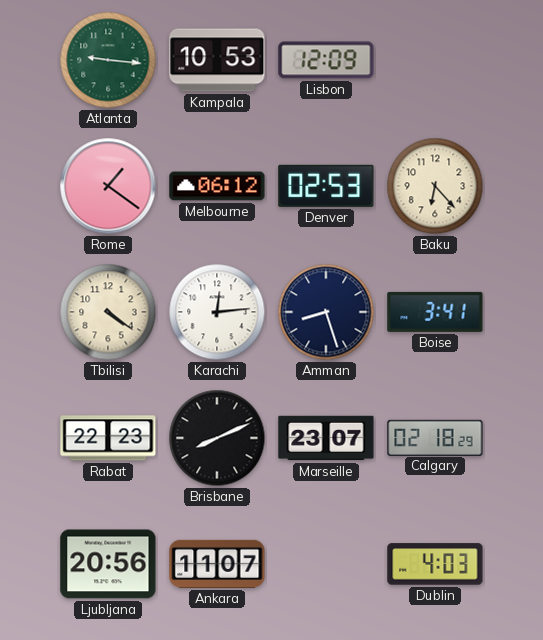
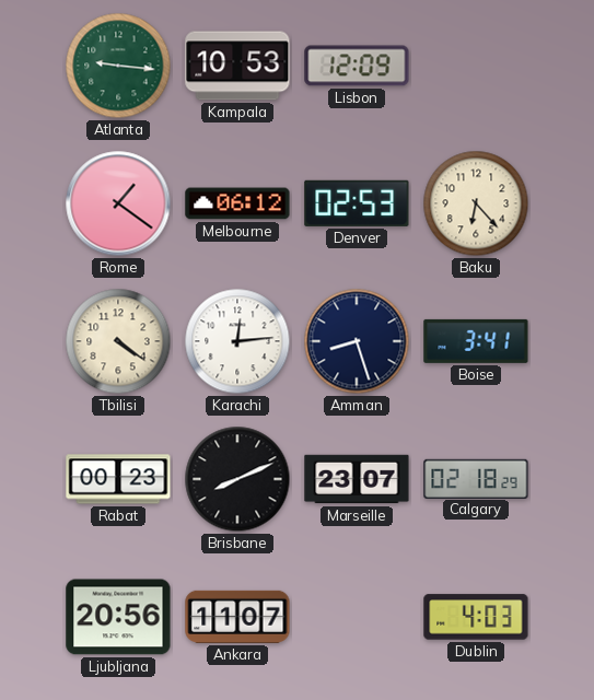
Rabat: 22:23 -> 00:23
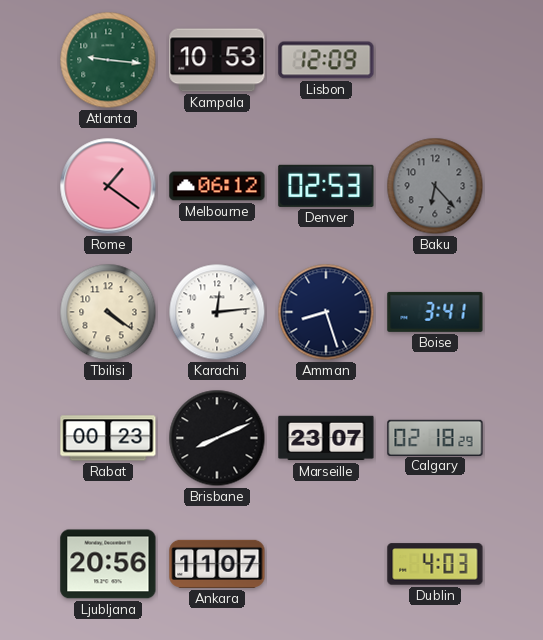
Baku dial: cream -> grey
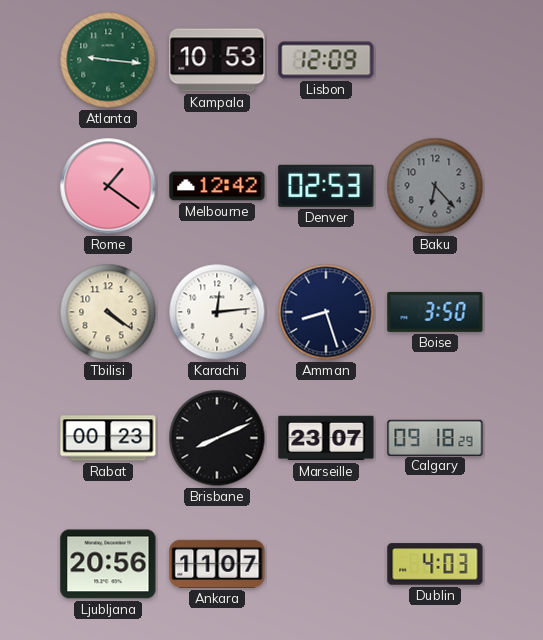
Melbourne: 06:12 -> 12:42
Boise: 3:41 -> 3:50
Calgary: 02:18 -> 09:18
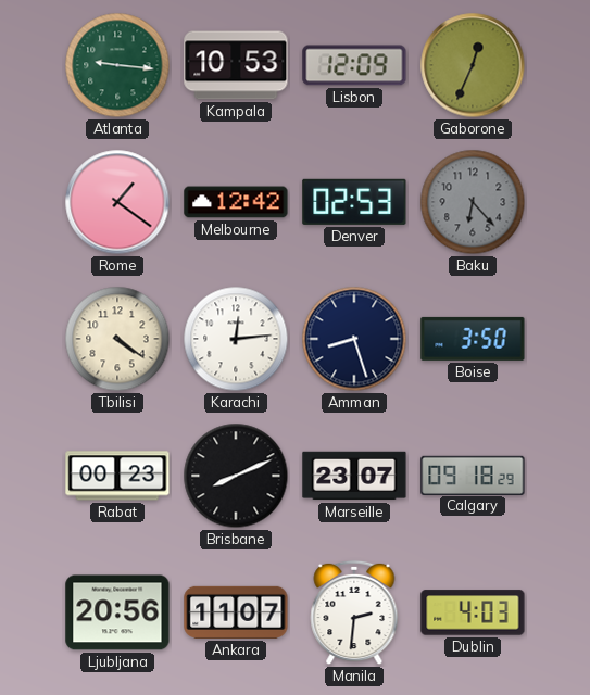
Gaborone: none -> 12:34
Manila: none -> 2:31
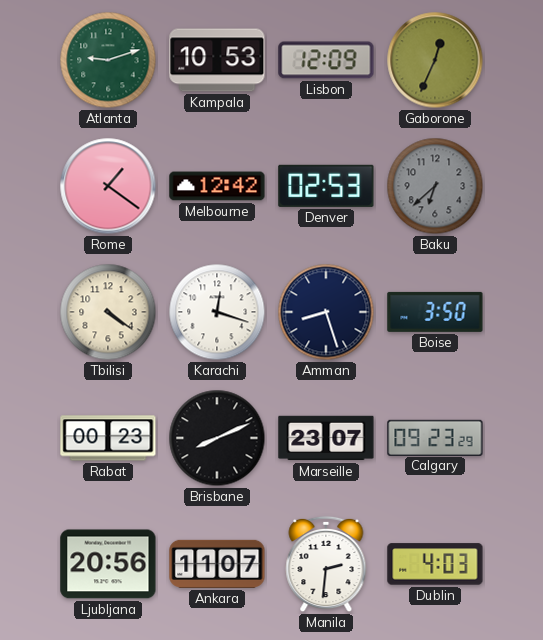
Atlanta: 9:16 -> 9:12
Baku: 6:23 -> 6:38
Karachi: 12:14 -> 12:18
Calgary: 09:18 -> 09:23
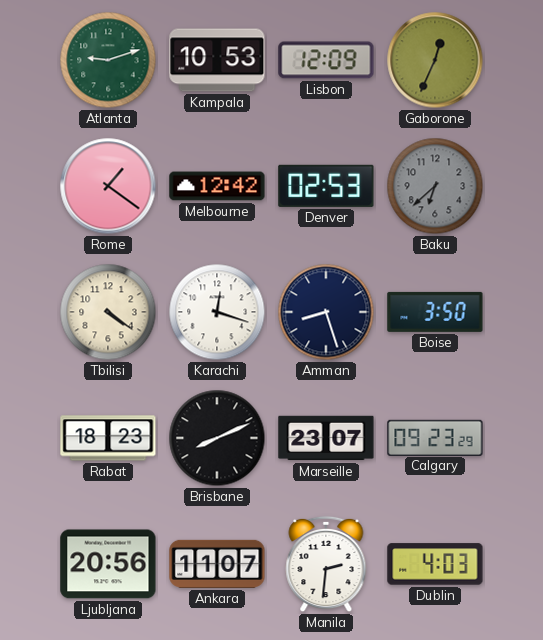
Rabat: 00:23 -> 18:23
